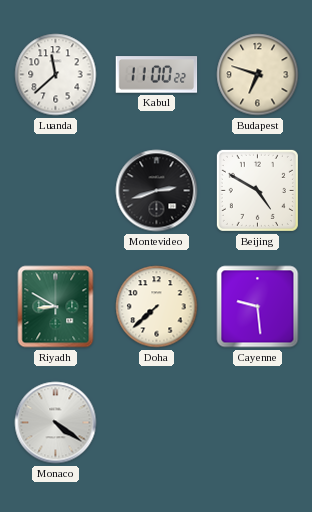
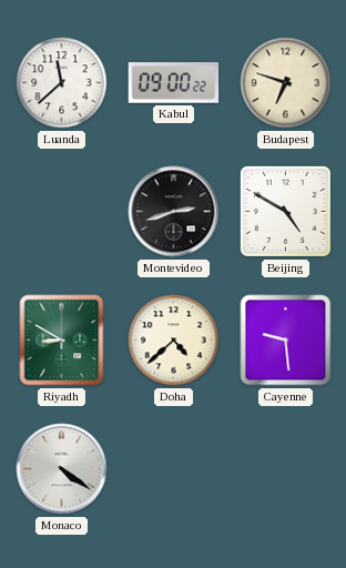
Kabul: 11:00 -> 09:00
Doha: 7:38 -> 4:38
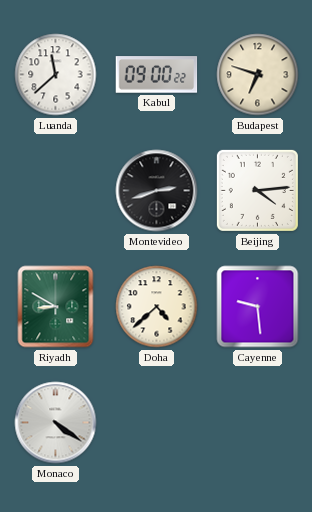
Beijing: 4:50 -> 4:14
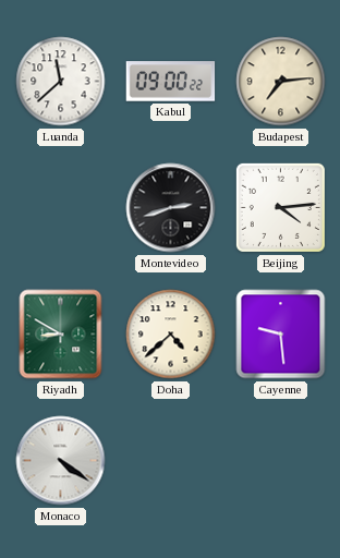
Budapest: 6:48 -> 7:14
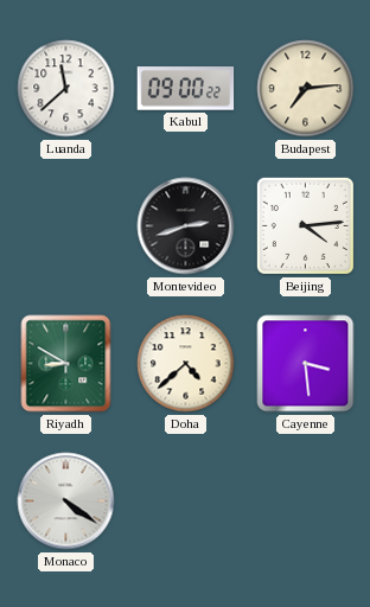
Cayenne: 9:29 -> 3:29
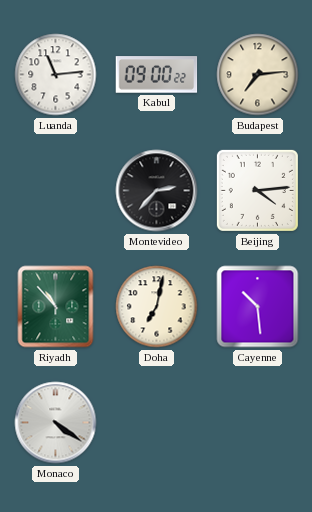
Luanda: 11:38 -> 11:14
Montevideo: 2:42 -> 2:37
Riyadh: 8:50 -> 10:53
Doha: 4:38 -> 7:02
Cayenne: 3:29 -> 10:29
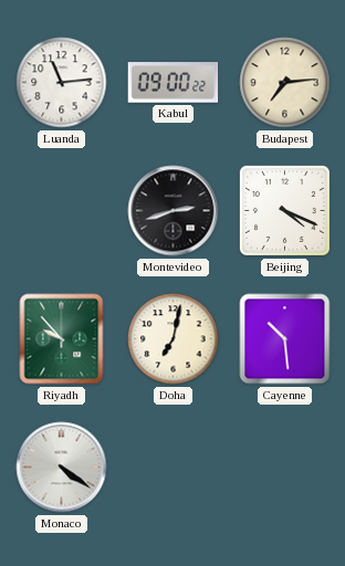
Montevideo: 2:37 -> 2:42
Beijing: 4:14 -> 4:19
Riyadh: 10:53 -> 9:53
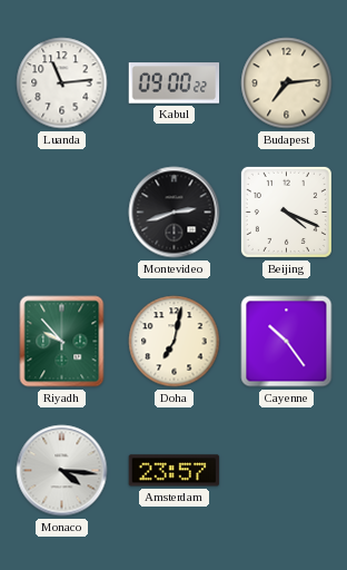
Cayenne: 10:29 -> 10:24
Monaco: 4:21 -> 4:16
Amsterdam: none -> 23:57
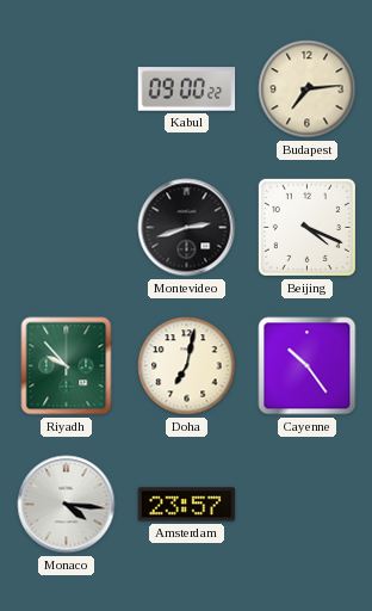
Luanda: 11:14 -> none
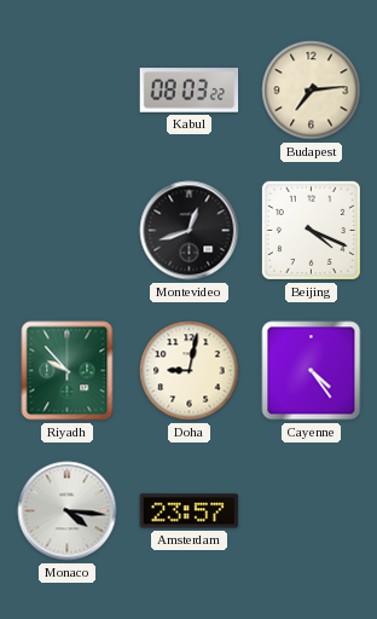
Kabul: 09:00 -> 08:03
Montevideo: 2:42 -> 12:42
Doha: 7:02 -> 9:02
Cayenne: 10:24 -> 4:24
